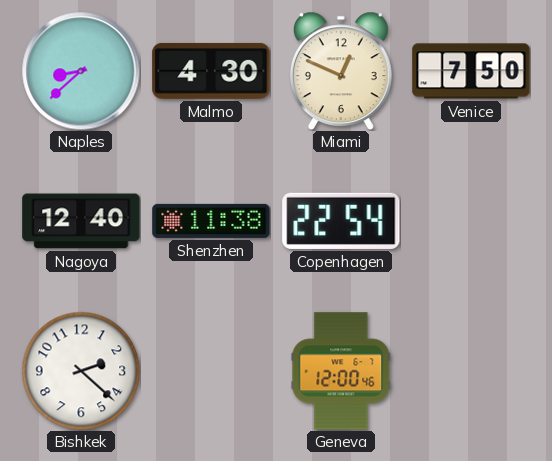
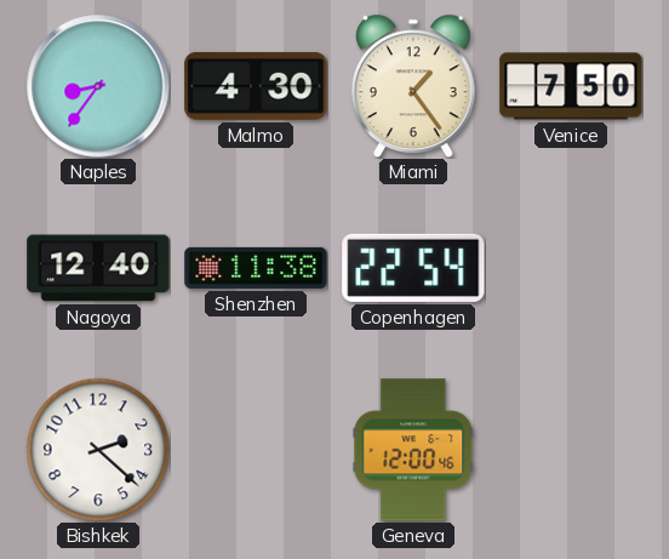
Naples: 8:38 -> 8:36
Miami: 12:49 -> 1:24
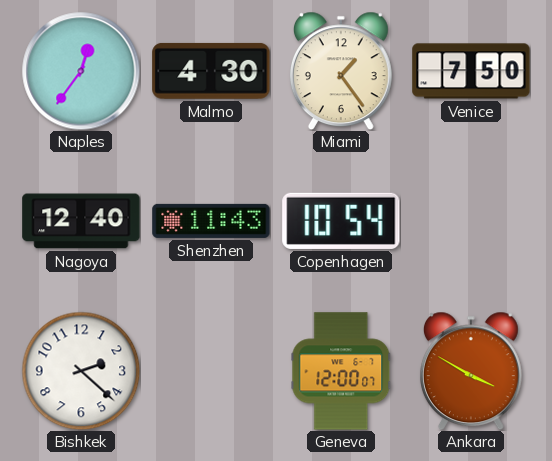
Naples: 8:36 -> 12:36
Shenzhen: 11:38 -> 11:43
Copenhagen: 22:54 -> 10:54
Geneva: 12:00:46 -> 12:00:07
Ankara: none -> 3:50
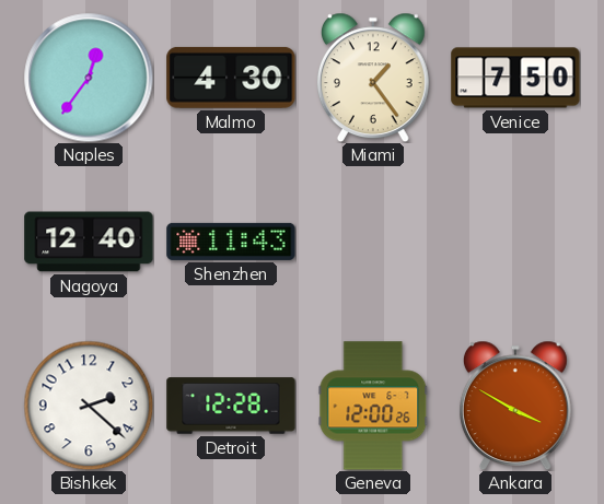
Copenhagen: 10:54 -> none
Detroit: none -> 12:28
Geneva: 12:00:07 -> 12:00:26
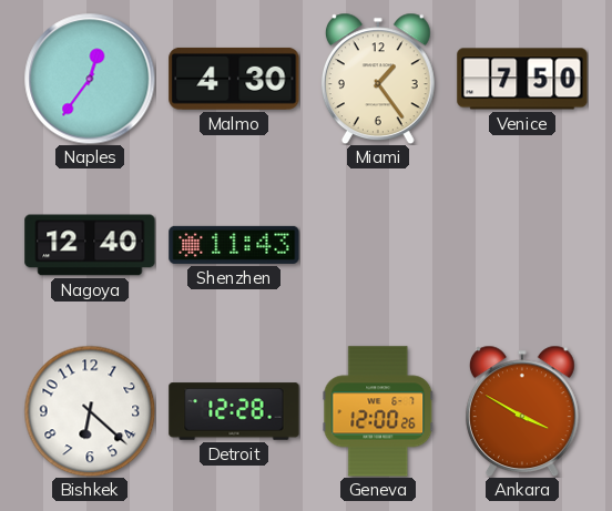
Bishkek: 2:22 -> 6:22
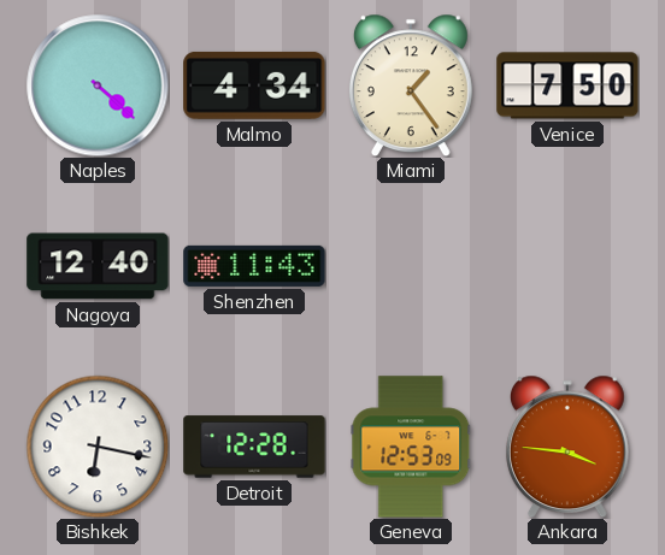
Naples: 12:36 -> 4:22
Malmo: 4:30 -> 4:34
Bishkek: 6:22 -> 6:17
Geneva: 12:00 -> 12:53
Ankara: 3:50 -> 3:46
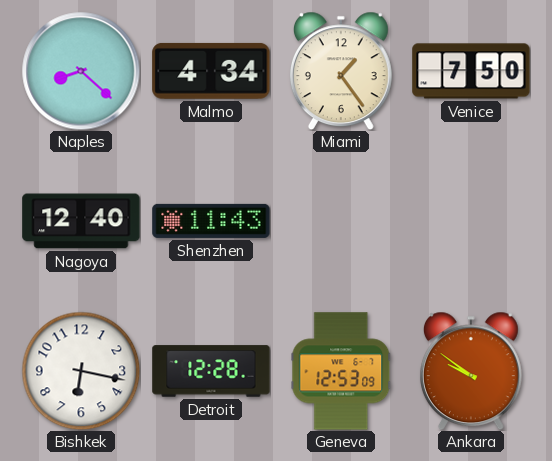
Naples: 4:22 -> 8:22
Ankara: 3:46 -> 9:51
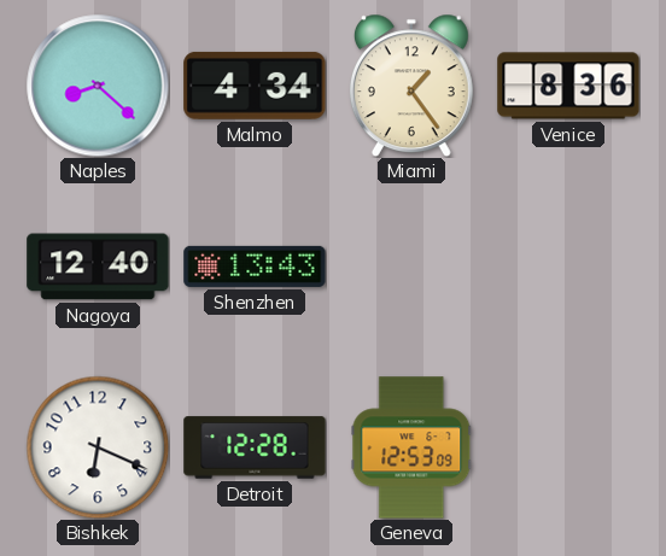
Venice: 7:50 -> 8:36
Shenzhen: 11:43 -> 13:43
Bishkek: 6:17 -> 6:19
Ankara: 9:51 -> none
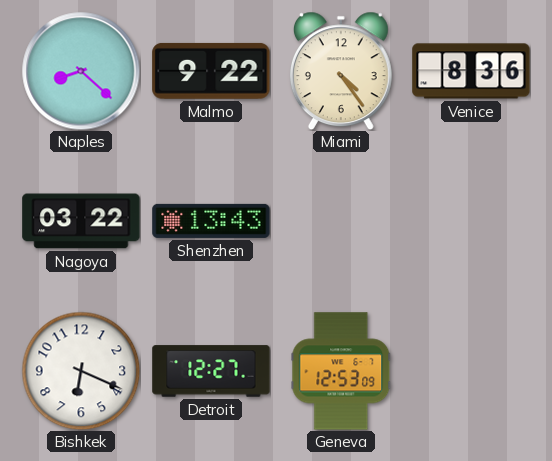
Malmo: 4:34 -> 9:22
Miami: 1:24 -> 4:24
Nagoya: 12:40 -> 03:22
Detroit: 12:28 -> 12:27
